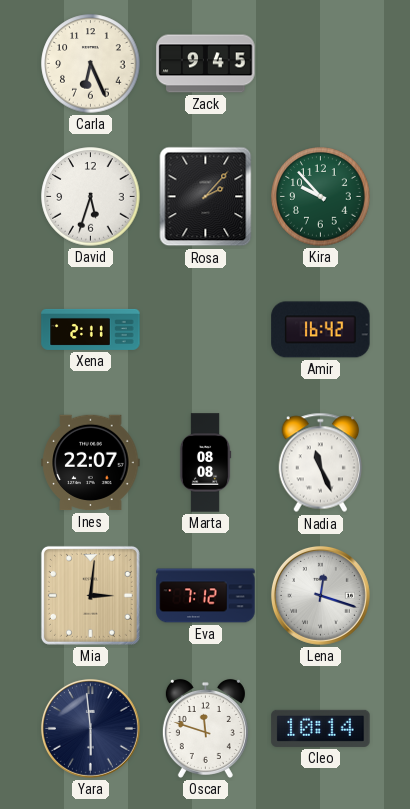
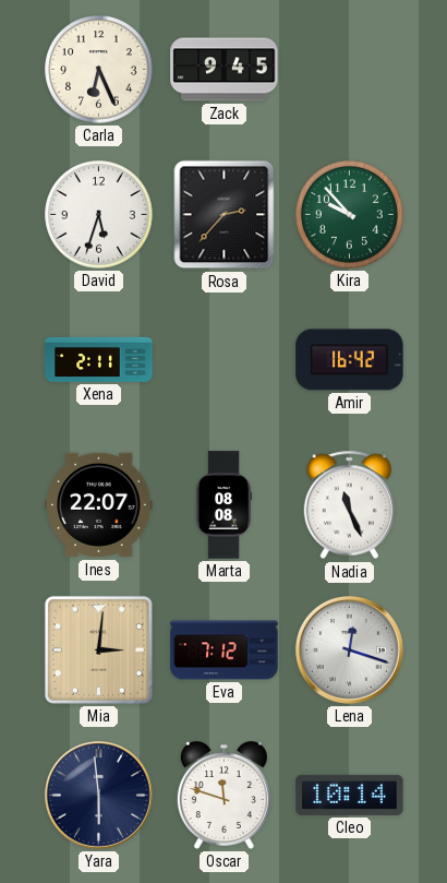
Rosa: 2:07 -> 2:37
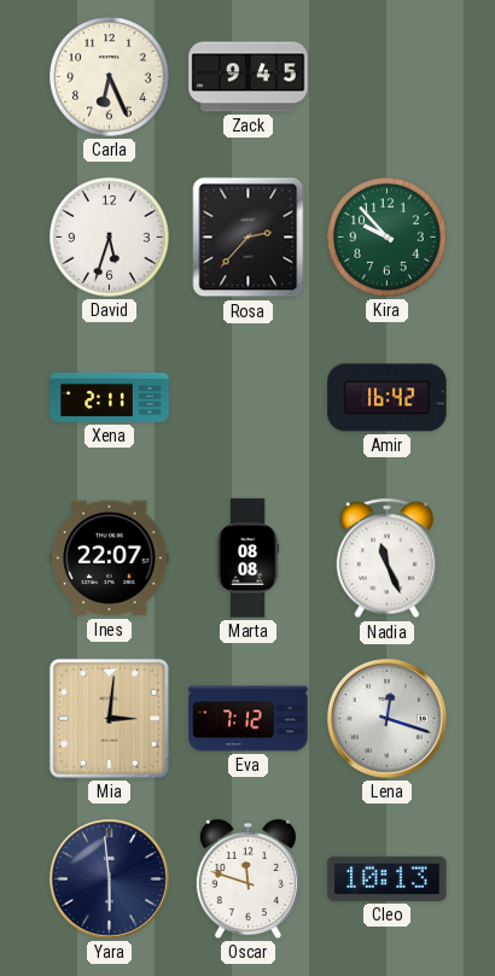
Cleo: 10:14 -> 10:13
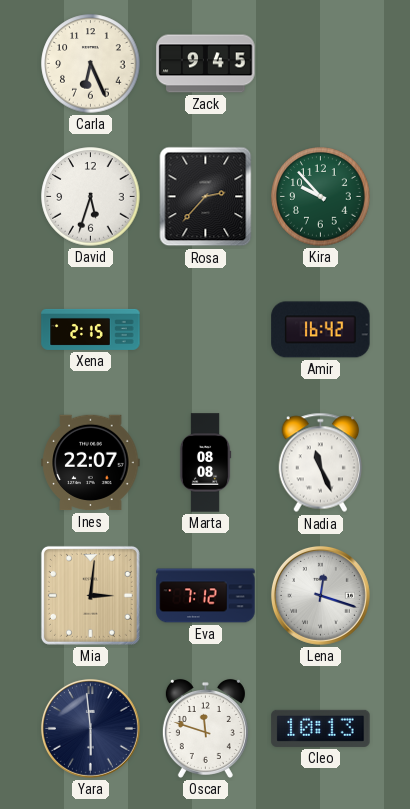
Xena: 2:11 -> 2:15
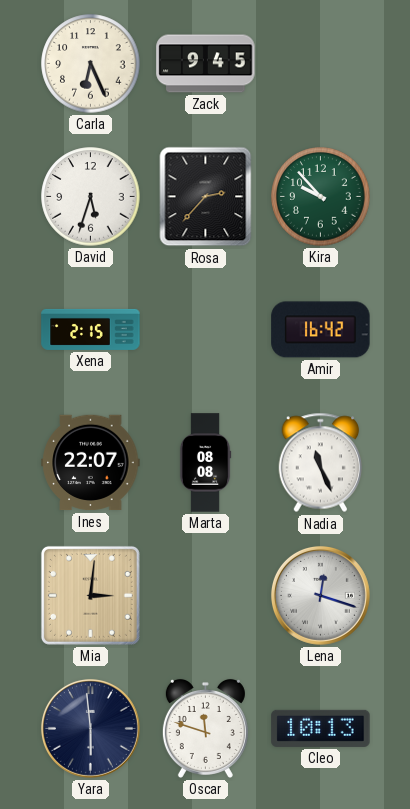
Eva: 7:12 -> none
